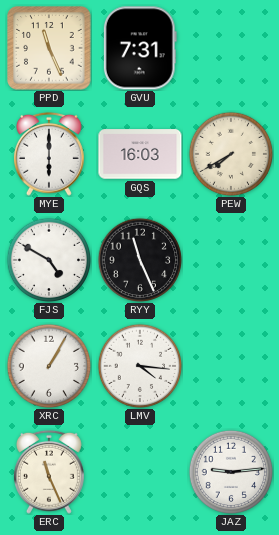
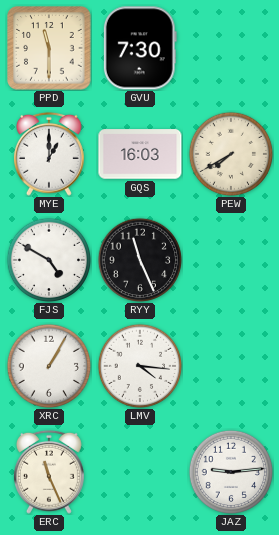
PPD: 11:26 -> 11:30
GVU: 7:31 -> 7:30
MYE: 6:00 -> 1:00
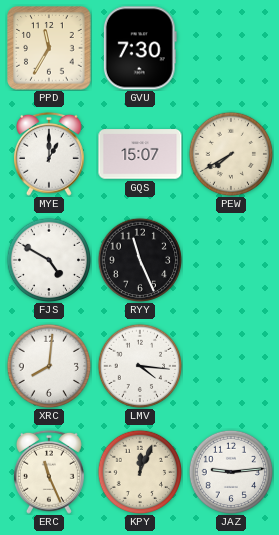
PPD: 11:30 -> 11:35
GQS: 16:03 -> 15:07
XRC: 1:05 -> 8:01
KPY: none -> 12:04
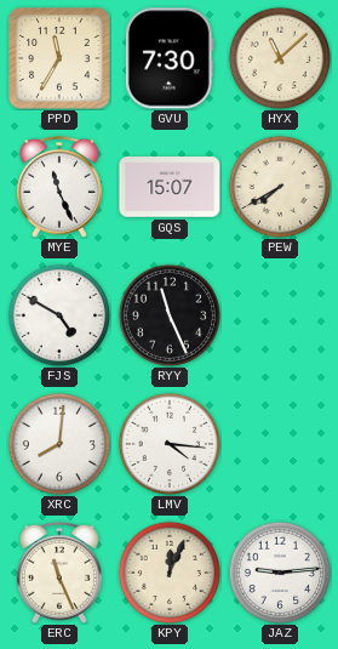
HYX: none -> 11:08
MYE: 1:00 -> 11:26
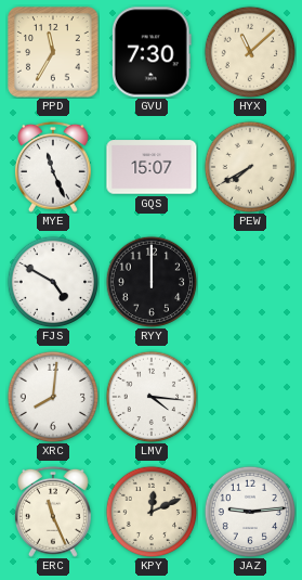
RYY: 11:26 -> 12:00
KPY: 12:04 -> 12:11
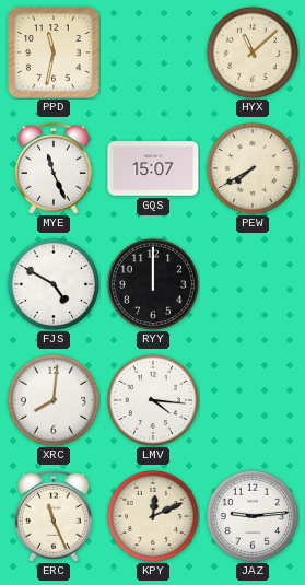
PPD: 11:35 -> 11:32
GVU: 7:30 -> none
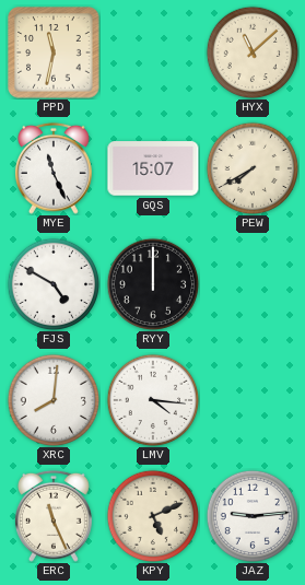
KPY: 12:11 -> 5:11
